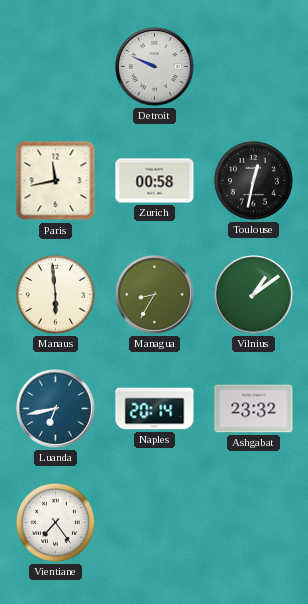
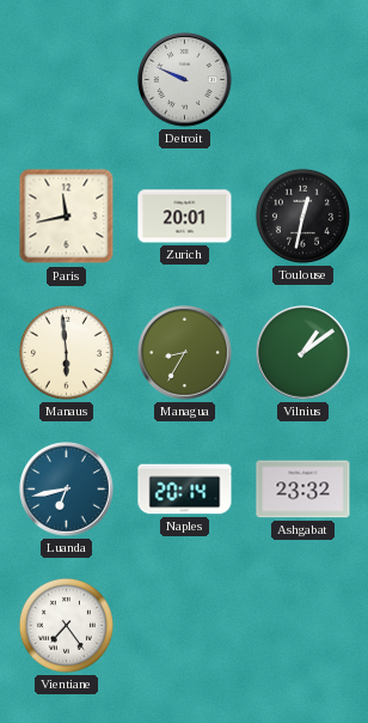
Zurich: 00:58 -> 20:01
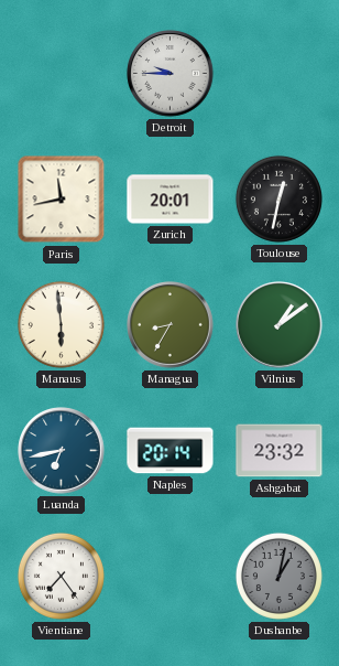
Detroit: 9:49 -> 9:45
Dushanbe: none -> 1:02
